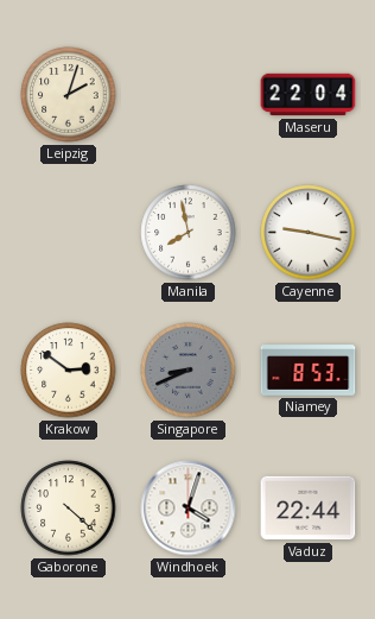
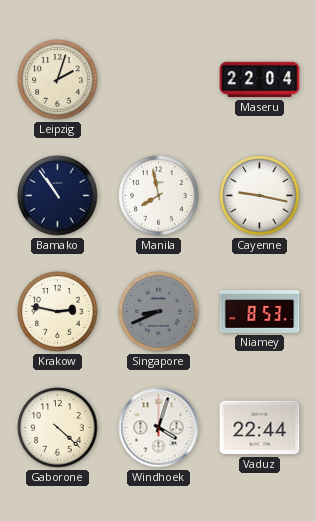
Bamako: none -> 10:54
Krakow: 2:51 -> 2:47
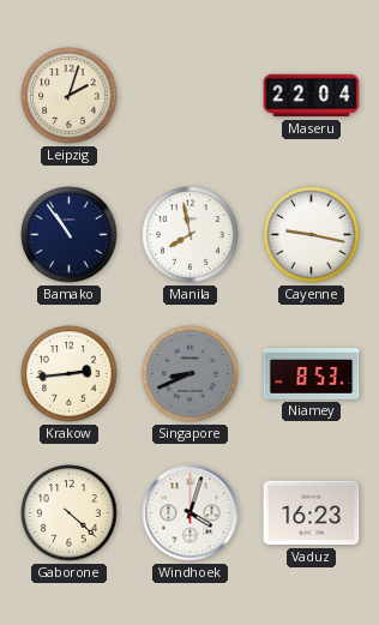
Krakow: 2:47 -> 2:44
Vaduz: 22:44 -> 16:23
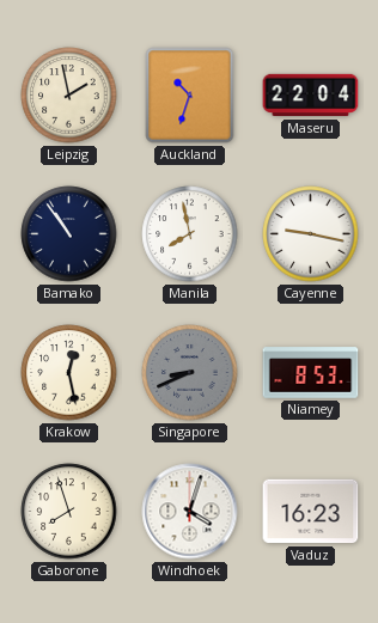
Leipzig: 2:03 -> 1:58
Auckland: none -> 10:33
Krakow: 2:44 -> 12:28
Gaborone: 4:22 -> 7:57
